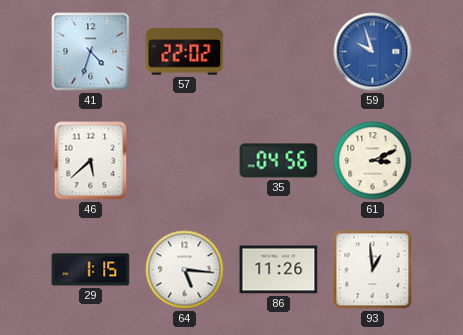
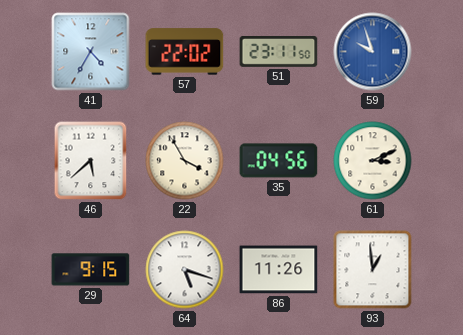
41: 4:33 -> 4:35
51: none -> 23:11
22: none -> 3:55
29: 1:15 -> 9:15
64: 5:16 -> 5:18
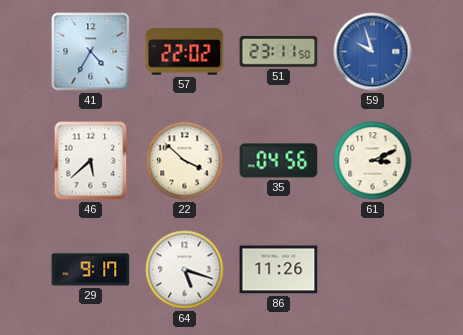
22: 3:55 -> 3:52
29: 9:15 -> 9:17
93: 12:59 -> none
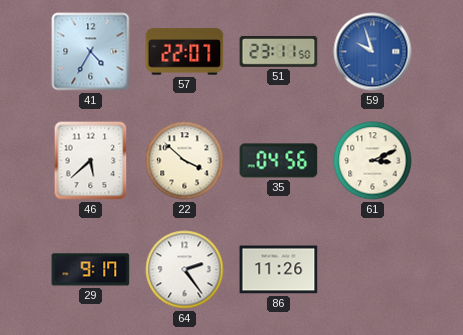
57: 22:02 -> 22:07
64: 5:18 -> 2:24
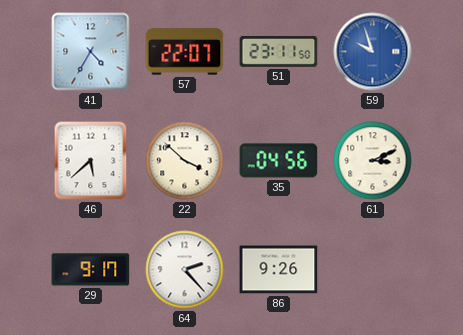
64: 2:24 -> 2:23
86: 11:26 -> 9:26
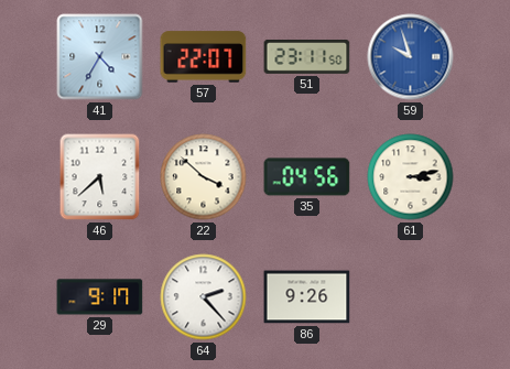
61: 3:11 -> 3:13
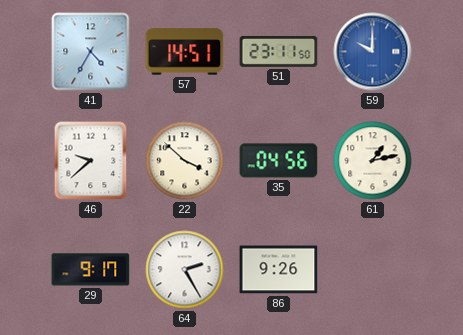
57: 22:07 -> 14:51
59: 9:57 -> 10:00
46: 5:38 -> 9:38
61: 3:13 -> 1:13
64: 2:23 -> 2:25
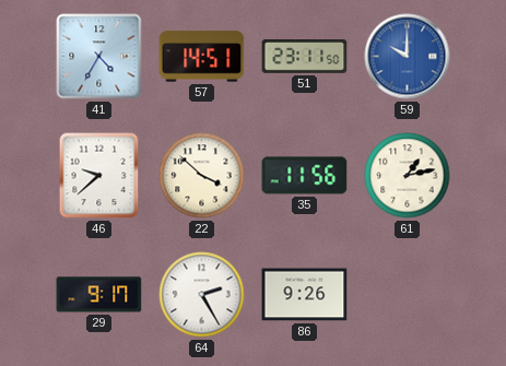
35: 04:56 -> 11:56
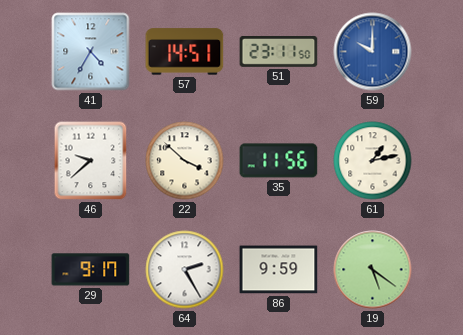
86: 9:26 -> 9:59
19: none -> 5:21
